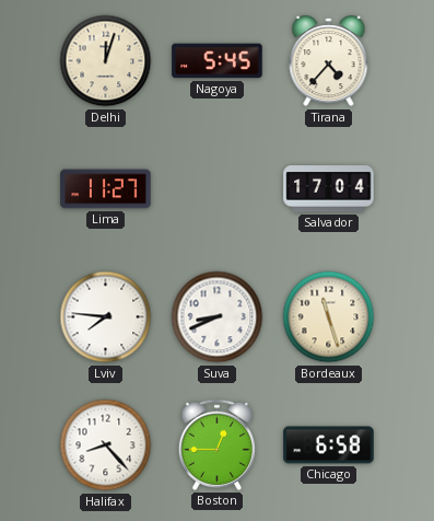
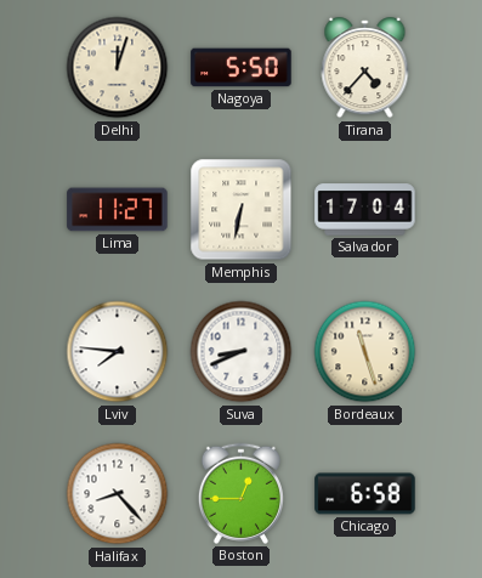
Nagoya: 5:45 -> 5:50
Memphis: none -> 6:32
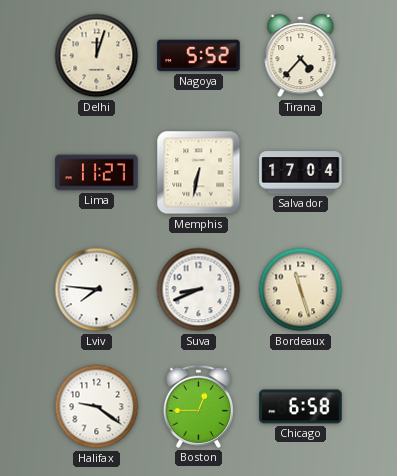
Nagoya: 5:50 -> 5:52
Halifax: 8:23 -> 9:21
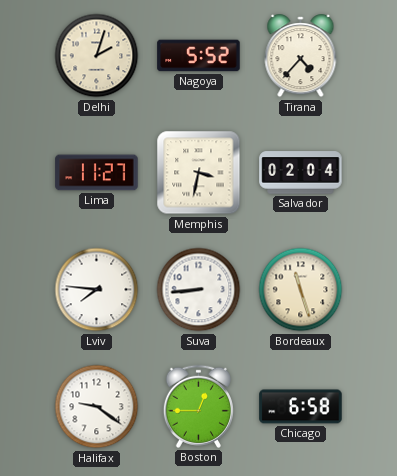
Delhi: 12:03 -> 2:03
Memphis: 6:32 -> 3:32
Salvador: 17:04 -> 02:04
Suva: 8:41 -> 8:44
